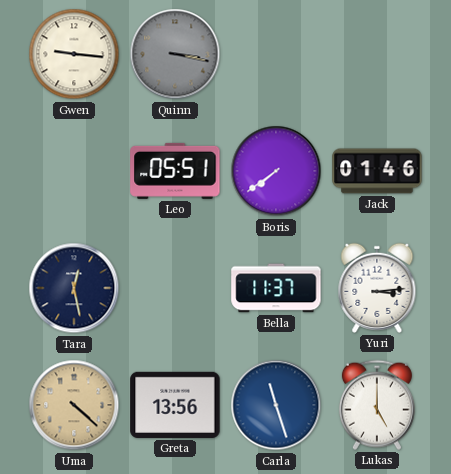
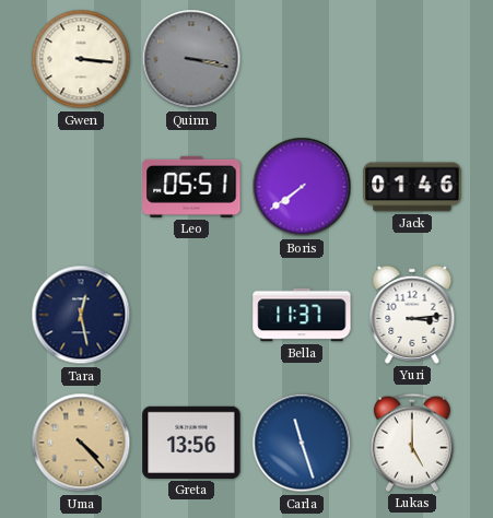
Gwen: 9:16 -> 3:16
Uma: 4:22 -> 4:23
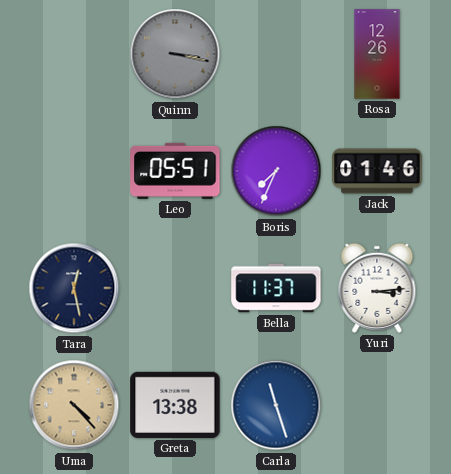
Gwen: 3:16 -> none
Rosa: none -> 12:26
Boris: 7:39 -> 7:34
Greta: 13:56 -> 13:38
Lukas: 5:00 -> none
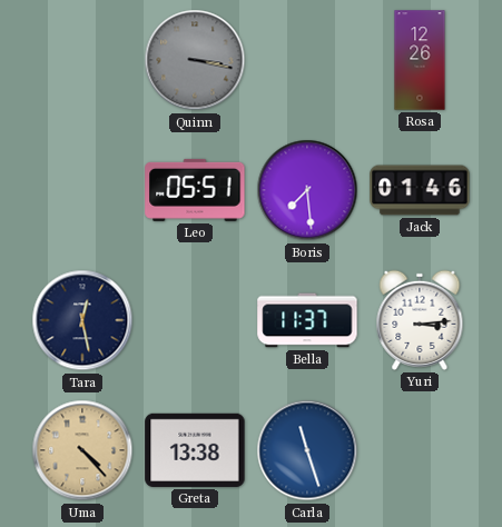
Boris: 7:34 -> 7:29
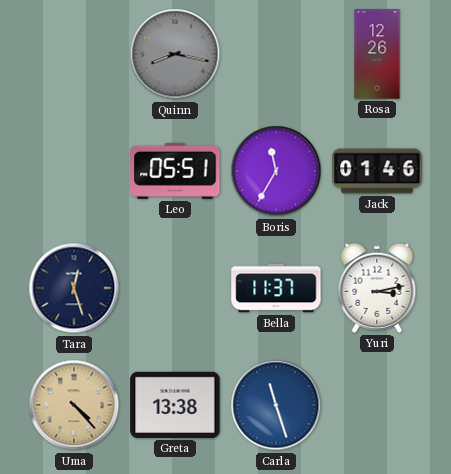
Quinn: 3:17 -> 8:17
Boris: 7:29 -> 11:35
Tara: 12:28 -> 12:27
Yuri: 3:14 -> 3:13
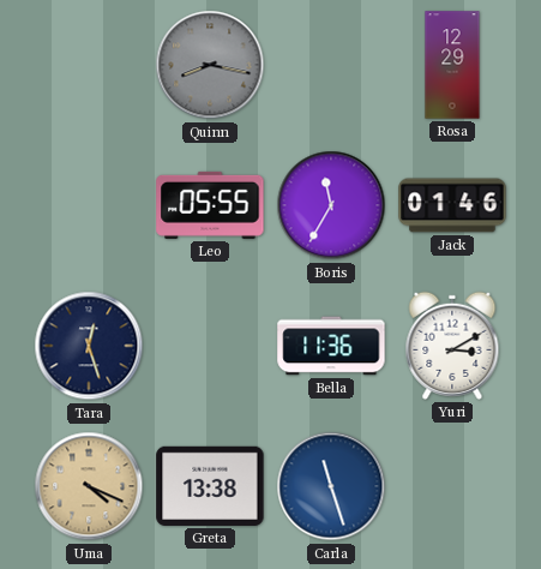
Rosa: 12:26 -> 12:29
Leo: 05:51 -> 05:55
Bella: 11:37 -> 11:36
Yuri: 3:13 -> 3:10
Uma: 4:23 -> 4:19
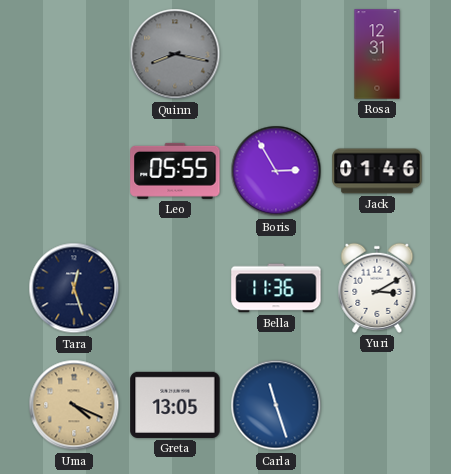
Rosa: 12:29 -> 12:31
Boris: 11:35 -> 2:55
Greta: 13:38 -> 13:05
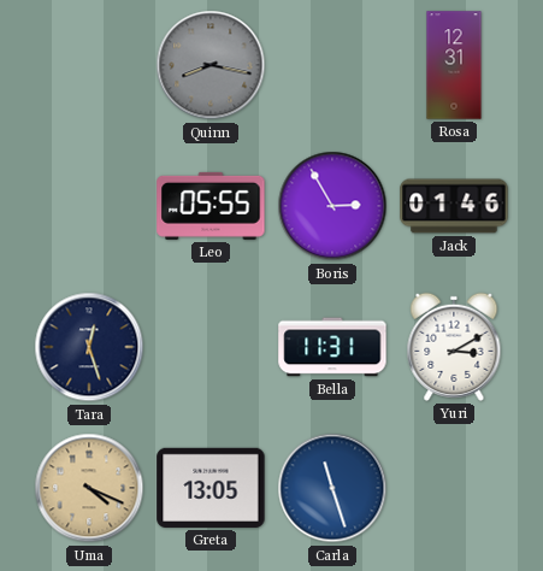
Bella: 11:36 -> 11:31
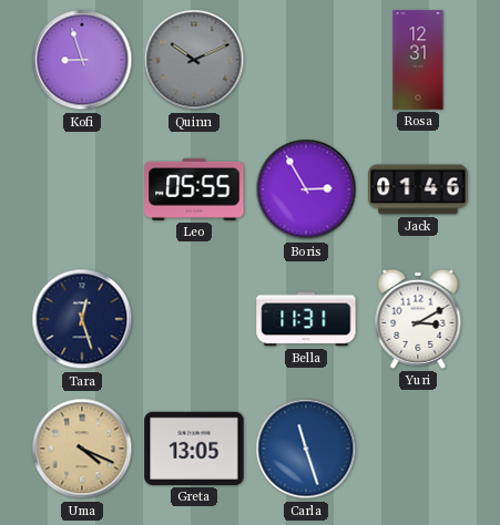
Kofi: none -> 8:57
Quinn: 8:17 -> 10:11
